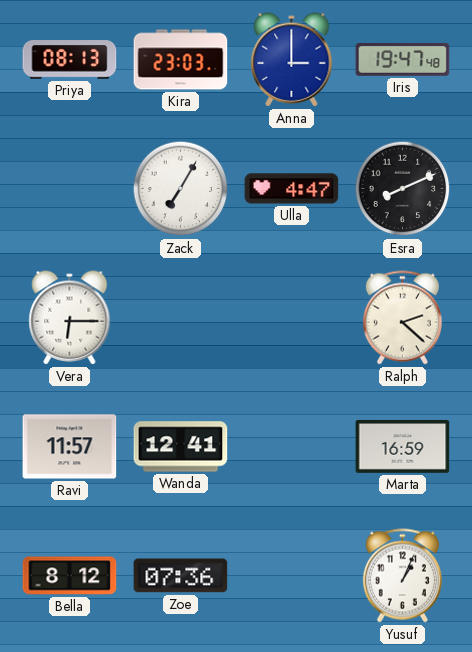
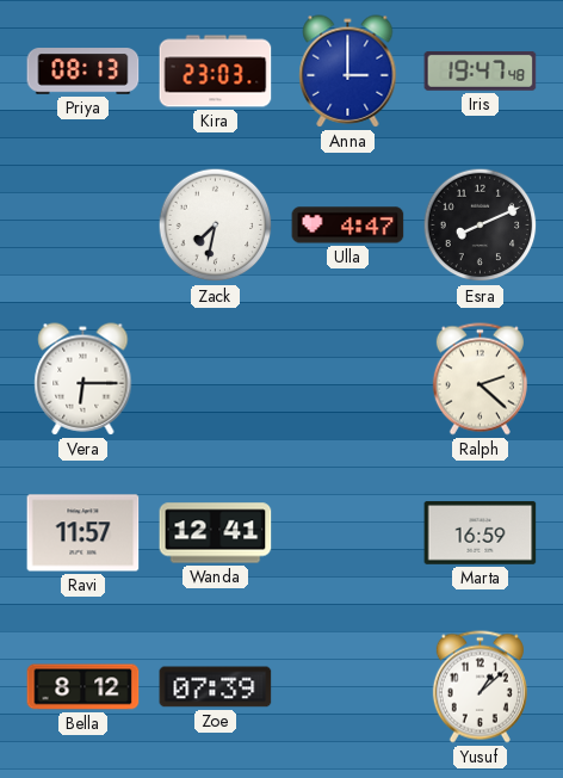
Zack: 7:05 -> 7:32
Zoe: 07:36 -> 07:39
Yusuf: 1:04 -> 1:08
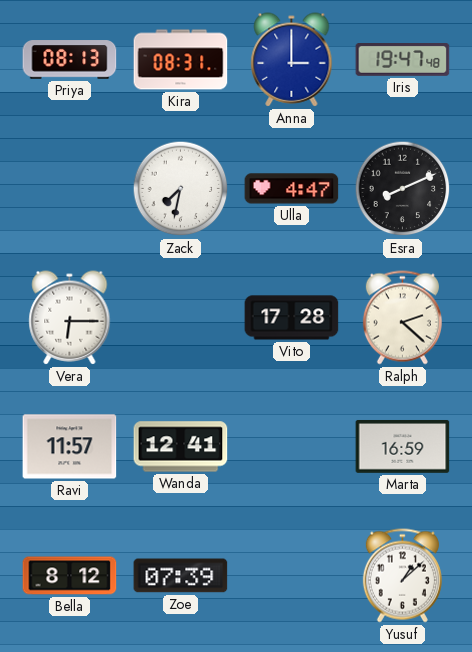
Kira: 23:03 -> 08:31
Vito: none -> 17:28
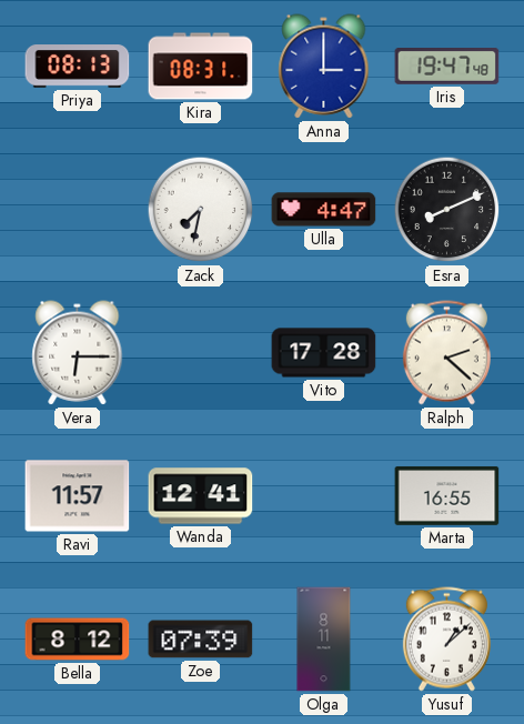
Marta: 16:59 -> 16:55
Olga: none -> 8:11
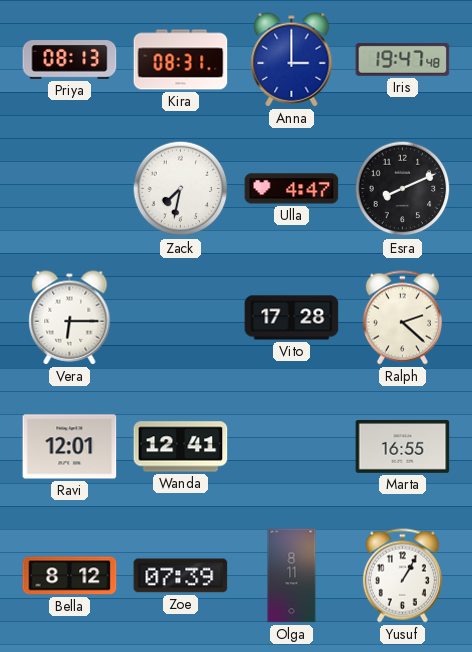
Ravi: 11:57 -> 12:01
Yusuf: 1:08 -> 1:05
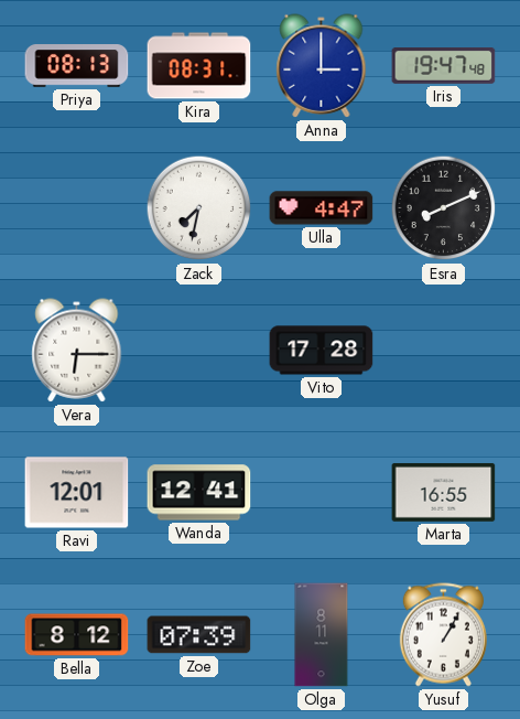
Ralph: 2:22 -> none
